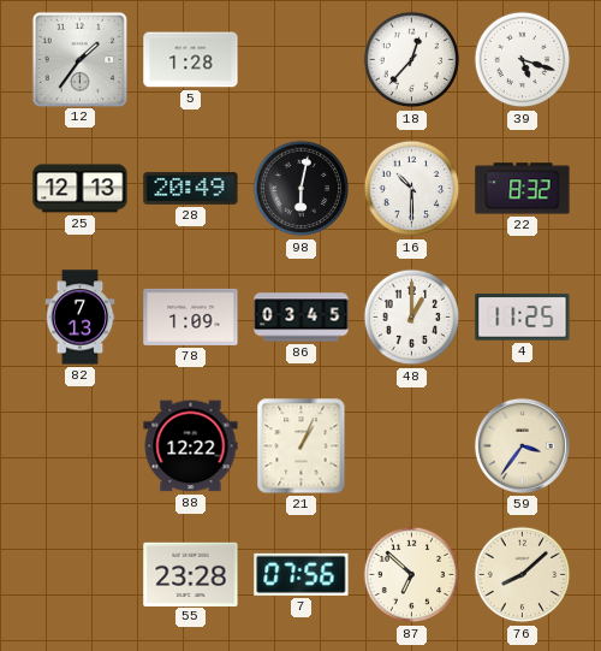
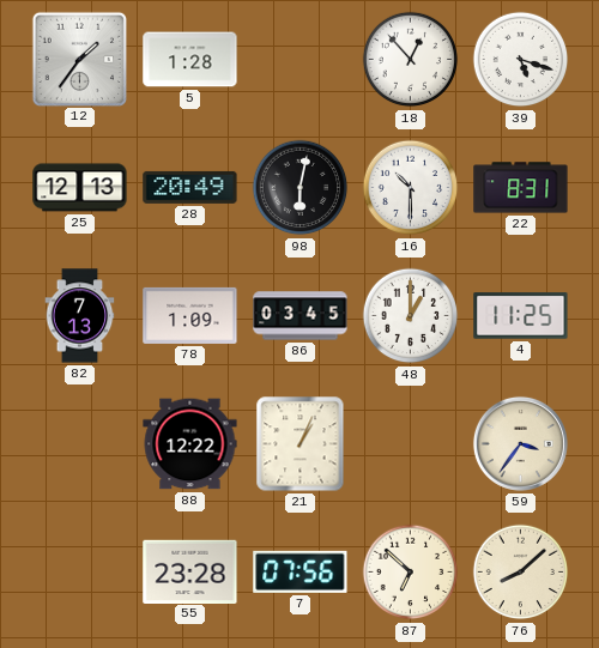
18: 12:37 -> 12:53
22: 8:32 -> 8:31
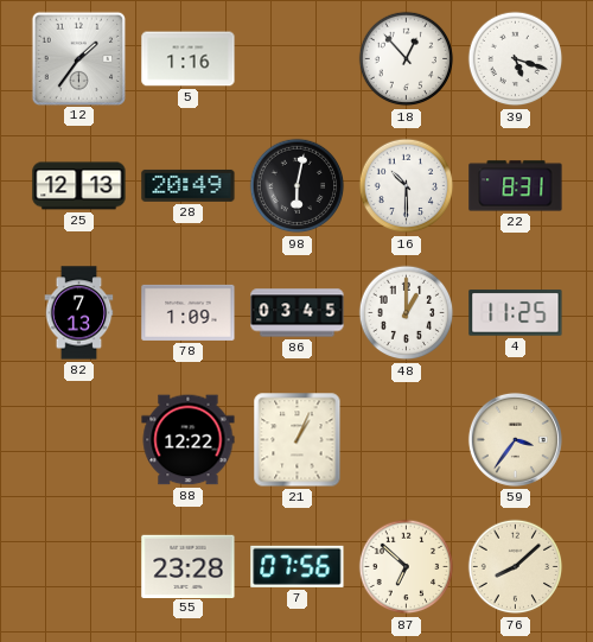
5: 1:28 -> 1:16
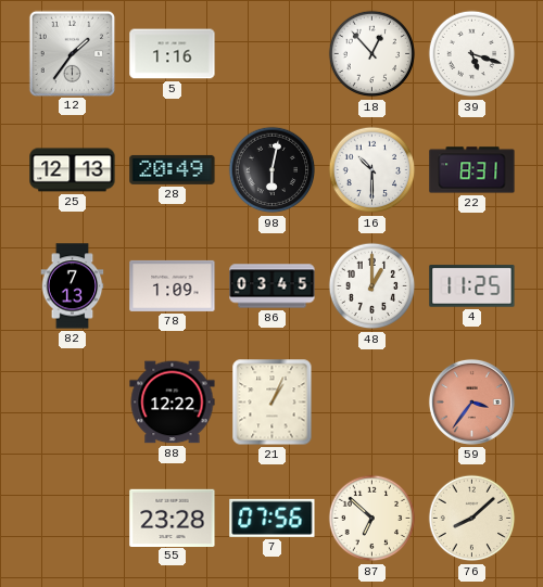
59 dial: cream -> salmon
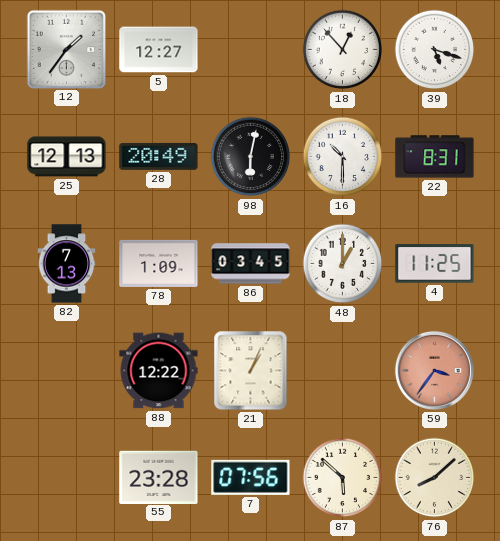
5: 1:16 -> 12:27
87: 6:52 -> 5:52
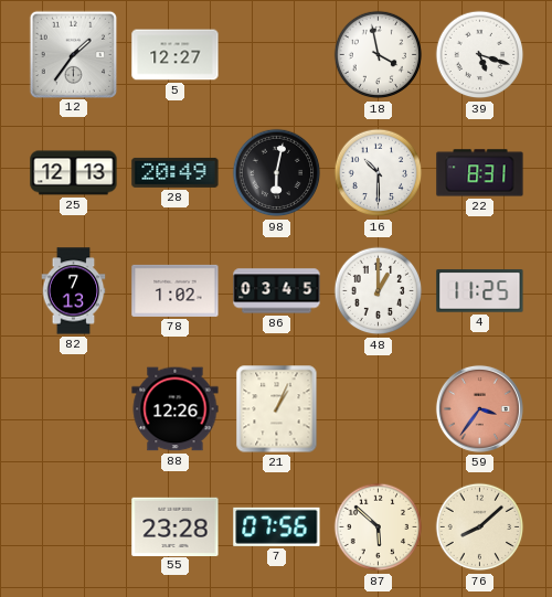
18: 12:53 -> 3:58
78: 1:09 -> 1:02
88: 12:22 -> 12:26
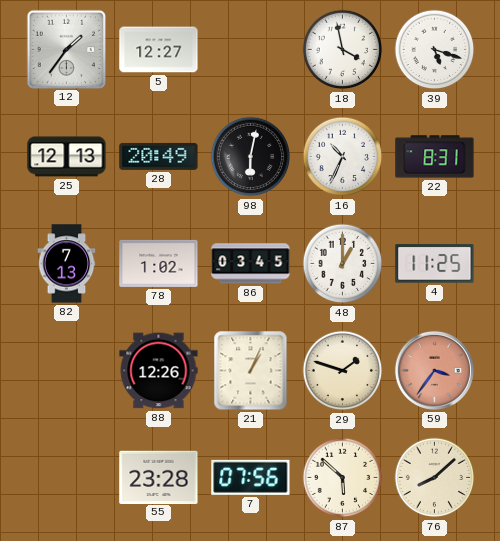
16: 10:30 -> 10:34
29: none -> 1:48
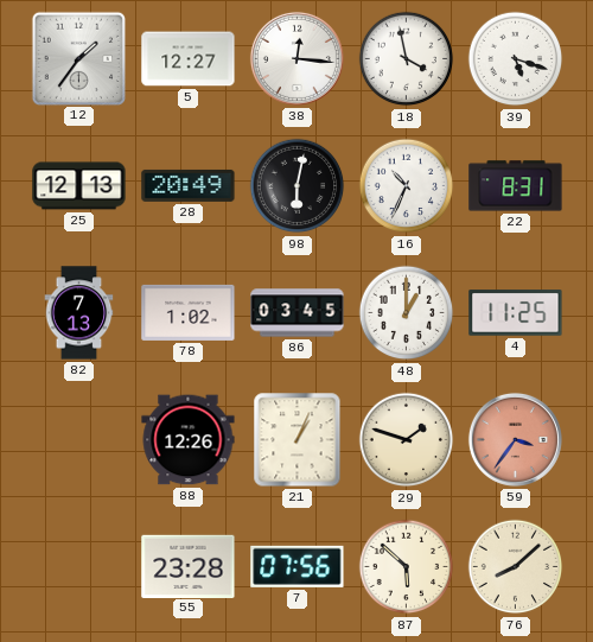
38: none -> 12:16
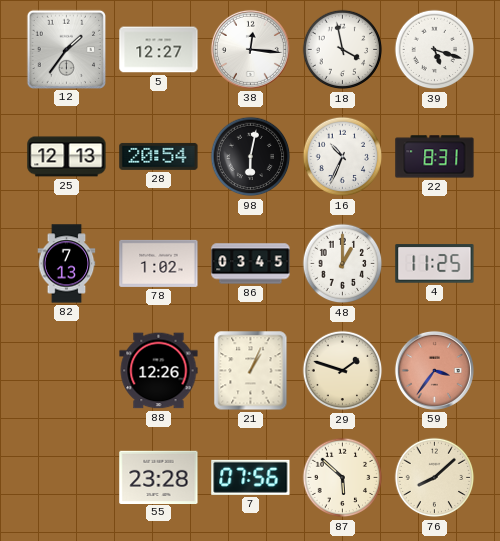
28: 20:49 -> 20:54
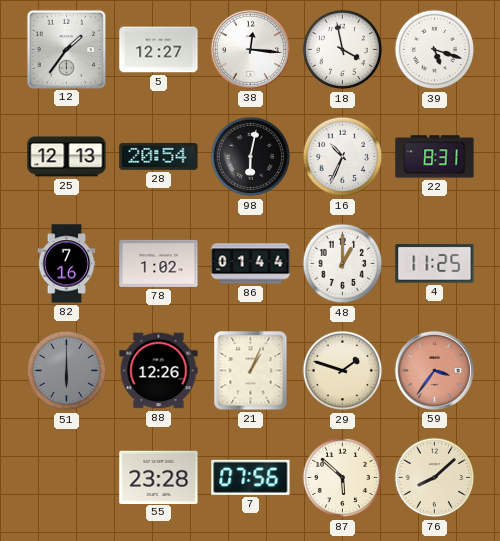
82: 7:13 -> 7:16
86: 03:45 -> 01:44
51: none -> 6:00
